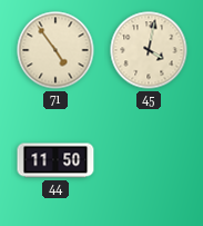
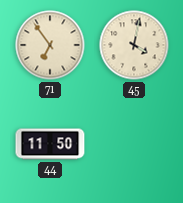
71: 4:54 -> 6:54
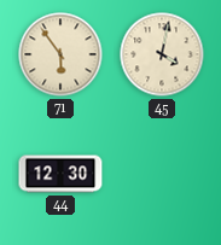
71: 6:54 -> 5:54
44: 11:50 -> 12:30
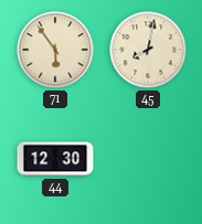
45: 4:02 -> 8:02
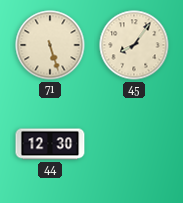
71: 5:54 -> 5:27
45: 8:02 -> 8:06
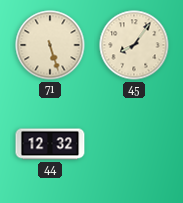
44: 12:30 -> 12:32
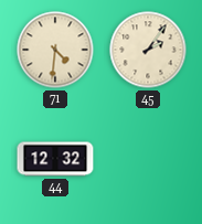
71: 5:27 -> 4:31
45: 8:06 -> 2:06
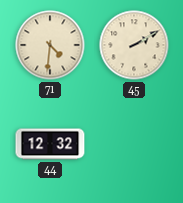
45: 2:06 -> 2:10
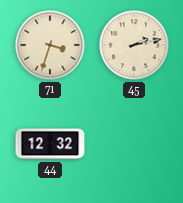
71: 4:31 -> 3:33
45: 2:10 -> 2:13
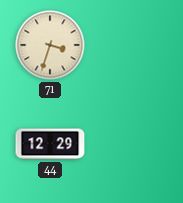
45: 2:13 -> none
44: 12:32 -> 12:29
